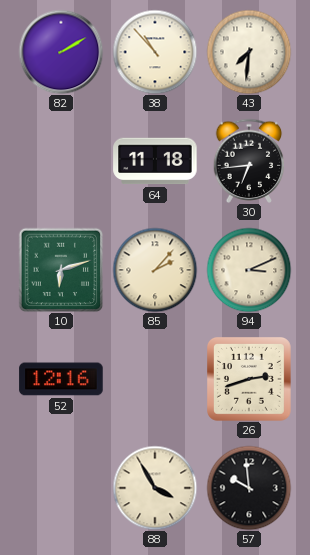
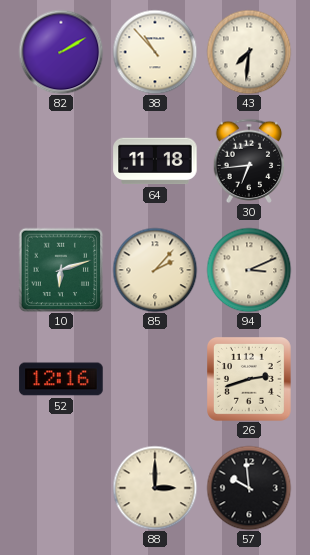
88: 3:55 -> 3:00
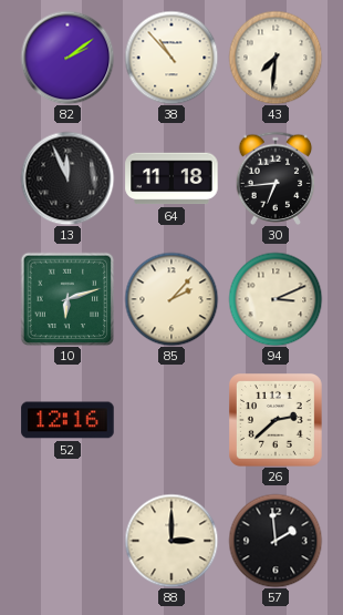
82: 2:10 -> 2:09
13: none -> 11:56
26: 2:42 -> 2:38
57: 9:59 -> 1:59
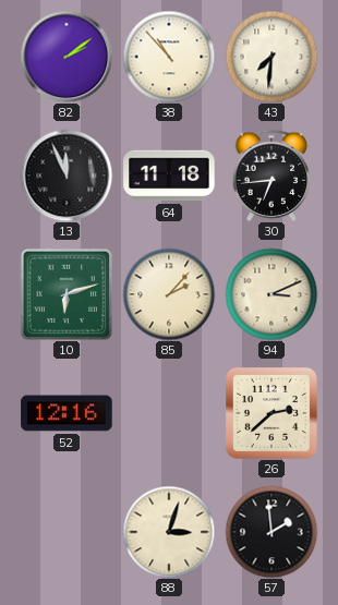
88: 3:00 -> 3:03
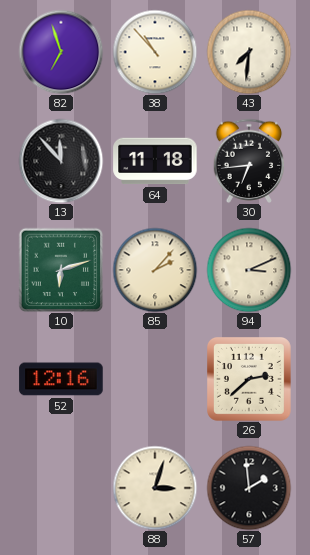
82: 2:09 -> 6:57
13: 11:56 -> 11:53
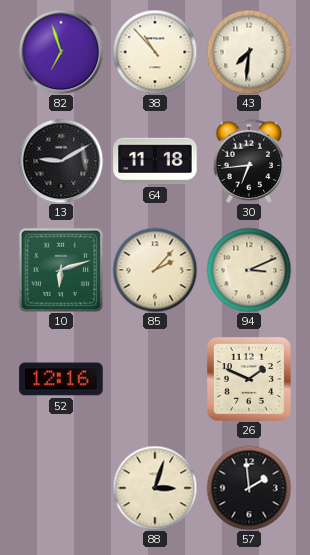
13: 11:53 -> 9:10
26: 2:38 -> 1:49
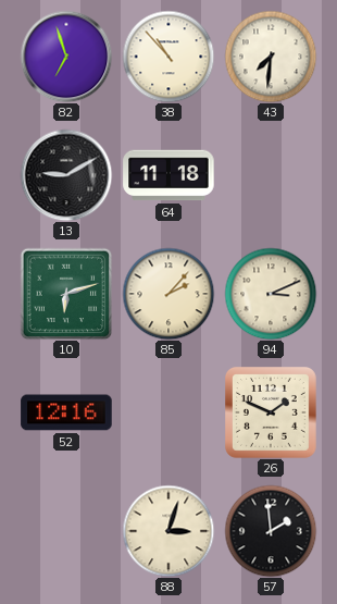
30: 6:44 -> none
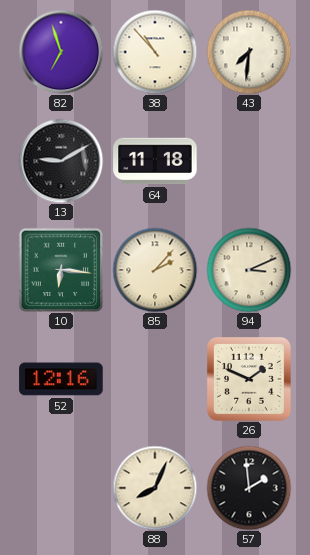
10: 6:12 -> 6:16
88: 3:03 -> 8:04
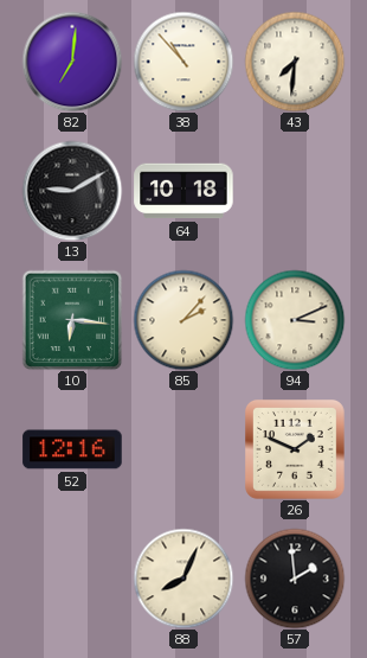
82: 6:57 -> 7:01
64: 11:18 -> 10:18
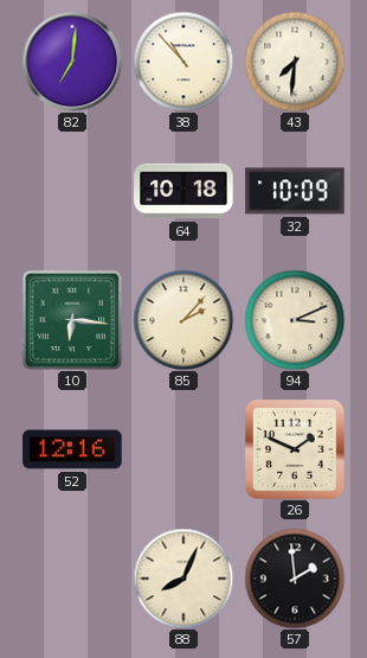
13: 9:10 -> none
32: none -> 10:09
